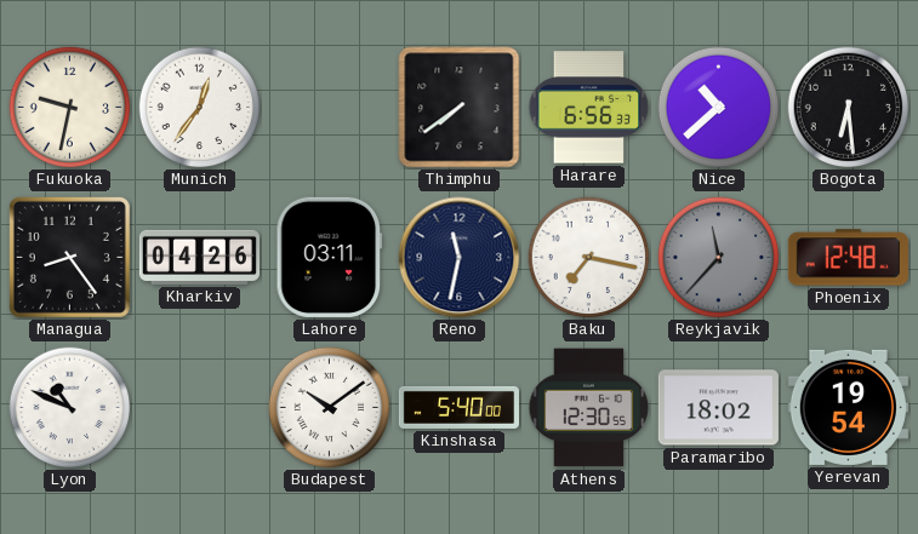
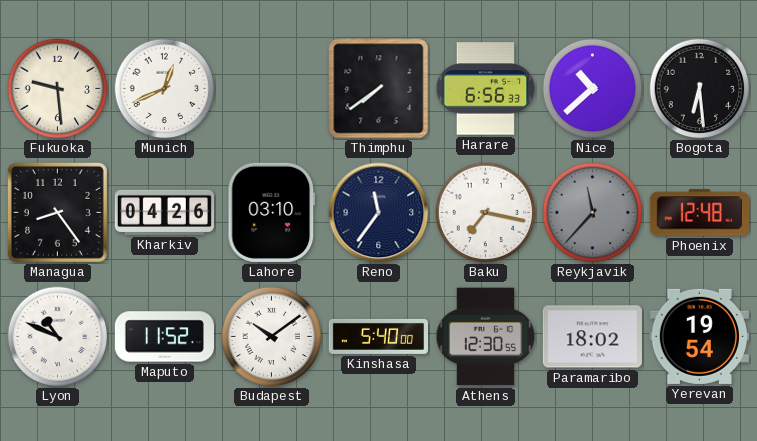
Fukuoka: 9:32 -> 9:29
Munich: 12:36 -> 12:41
Lahore: 03:11 -> 03:10
Reno: 11:32 -> 11:36
Maputo: none -> 11:52
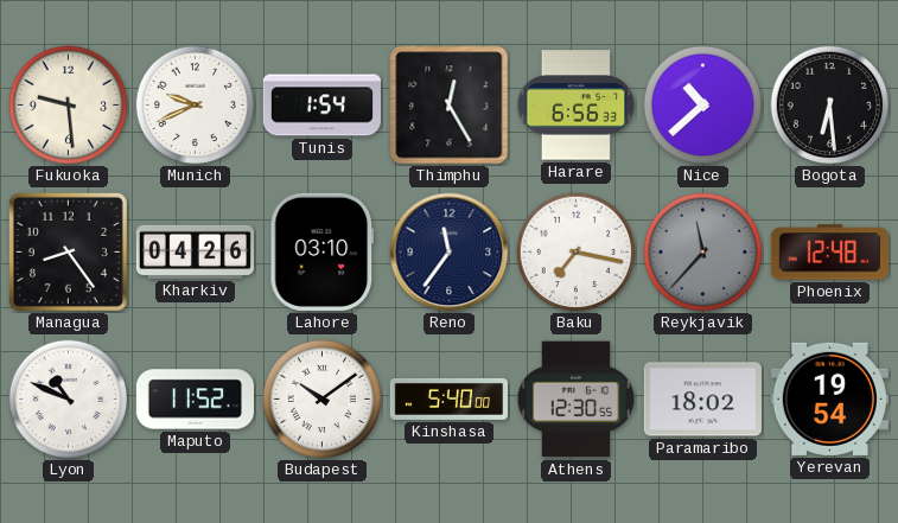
Munich: 12:41 -> 9:41
Tunis: none -> 1:54
Thimphu: 7:39 -> 12:25
